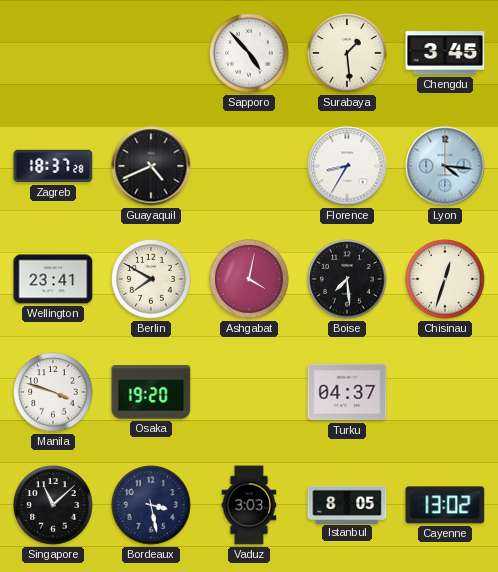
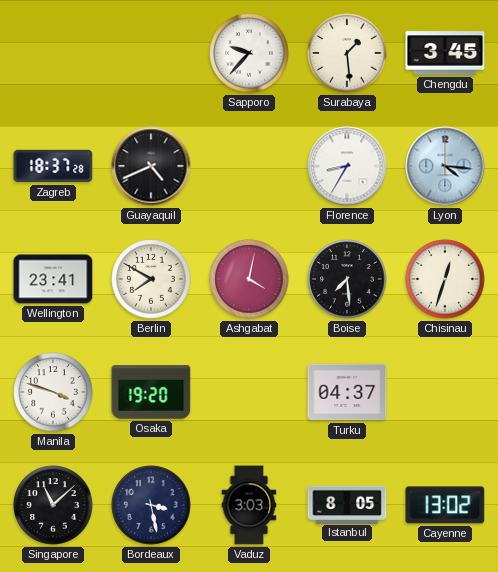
Sapporo: 4:53 -> 9:37
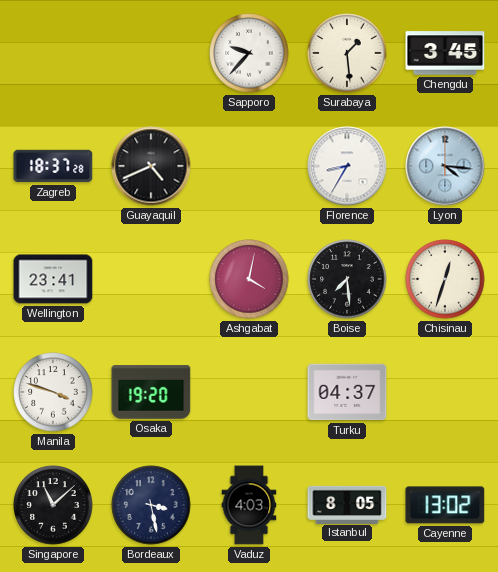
Berlin: 7:50 -> none
Vaduz: 3:03 -> 4:03
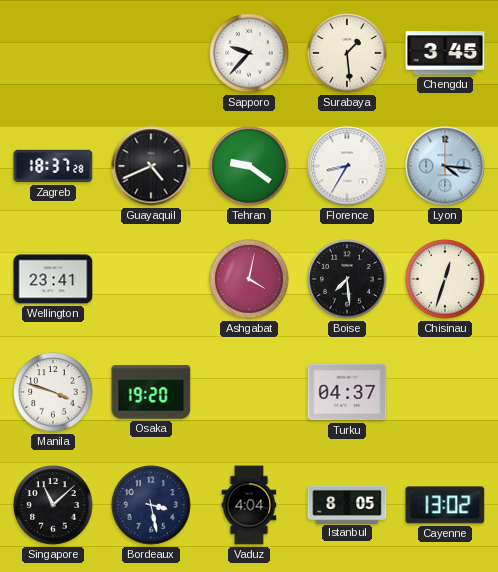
Tehran: none -> 9:21
Vaduz: 4:03 -> 4:04
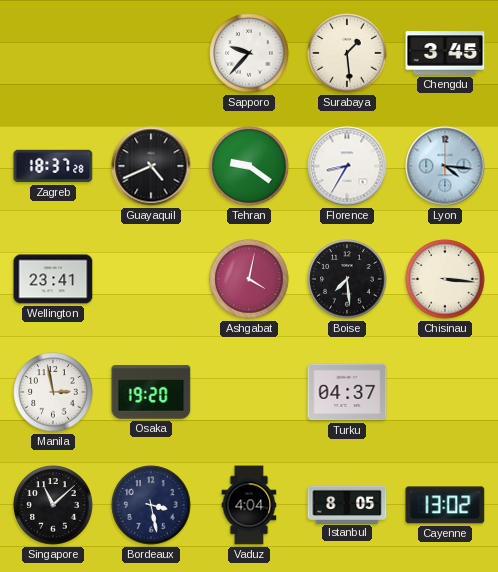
Chisinau: 12:33 -> 3:16
Manila: 3:48 -> 2:58
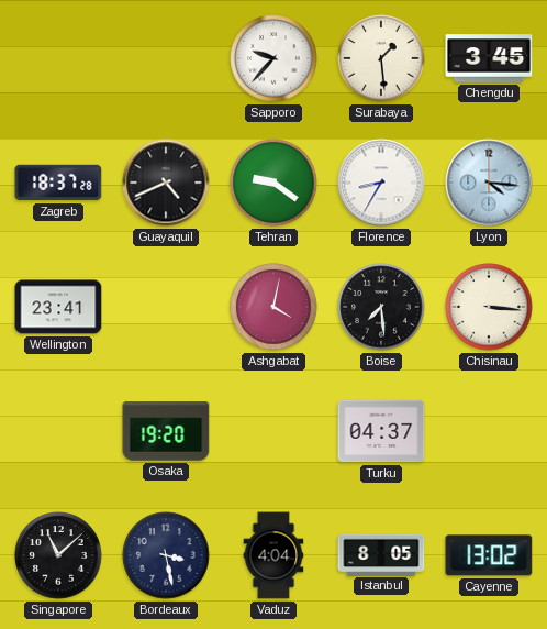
Manila: 2:58 -> none
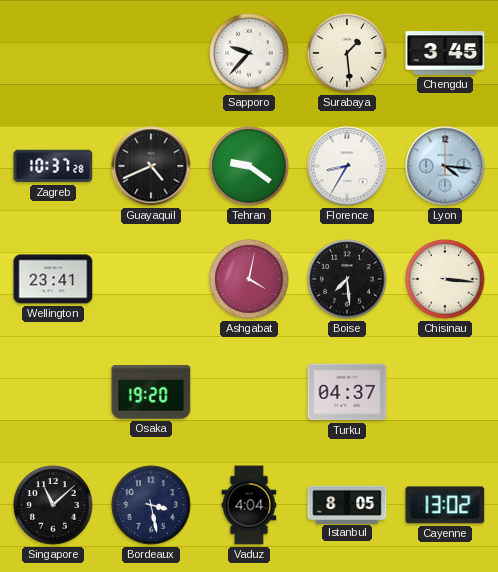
Zagreb: 18:37 -> 10:37
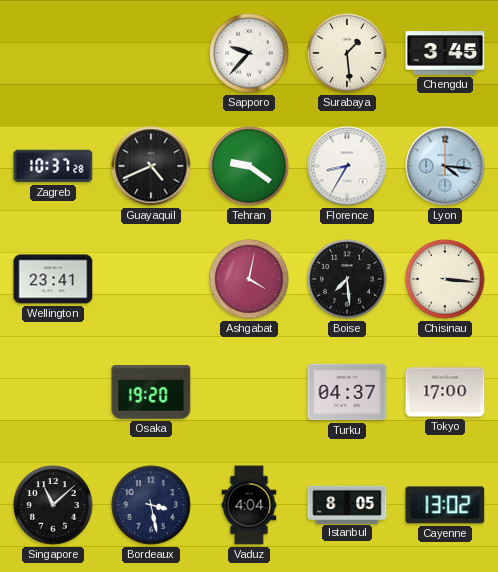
Tokyo: none -> 17:00
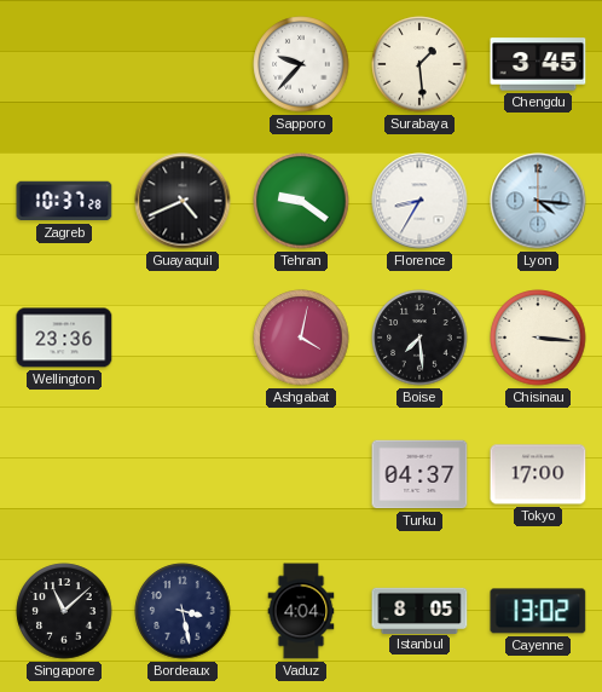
Wellington: 23:41 -> 23:36
Osaka: 19:20 -> none
